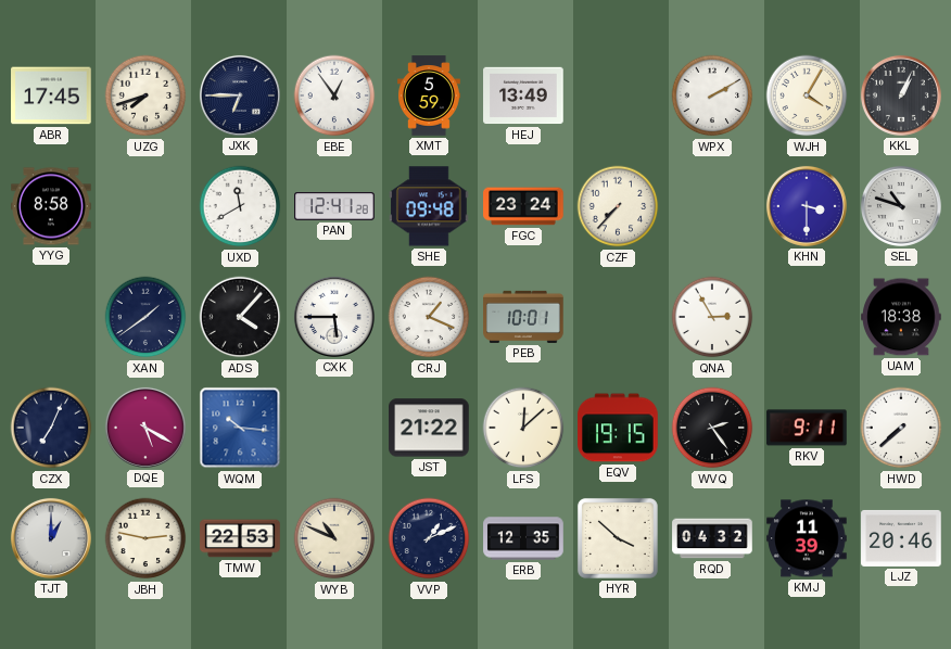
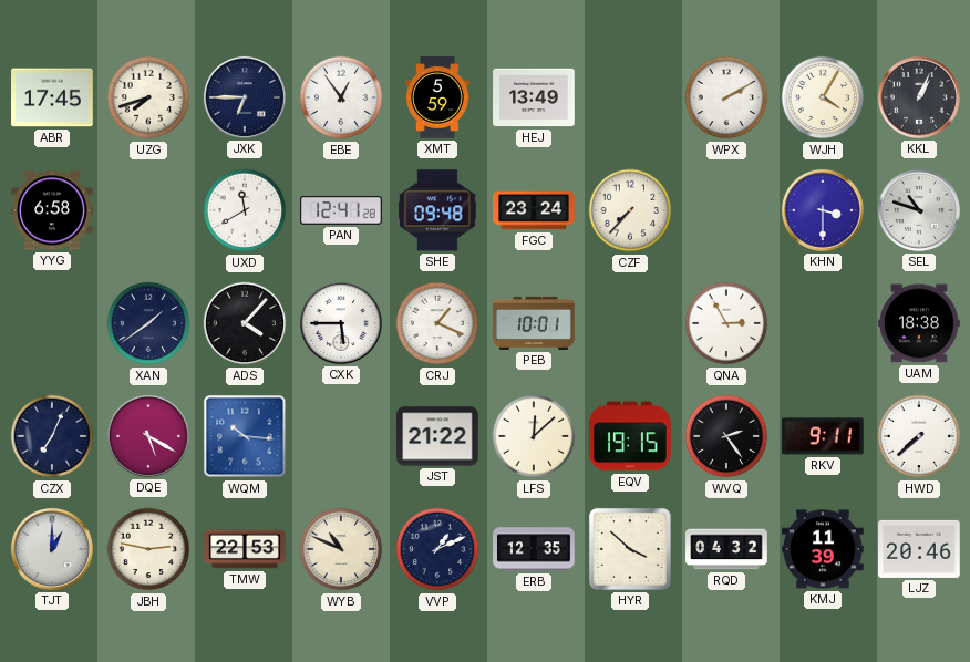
YYG: 8:58 -> 6:58
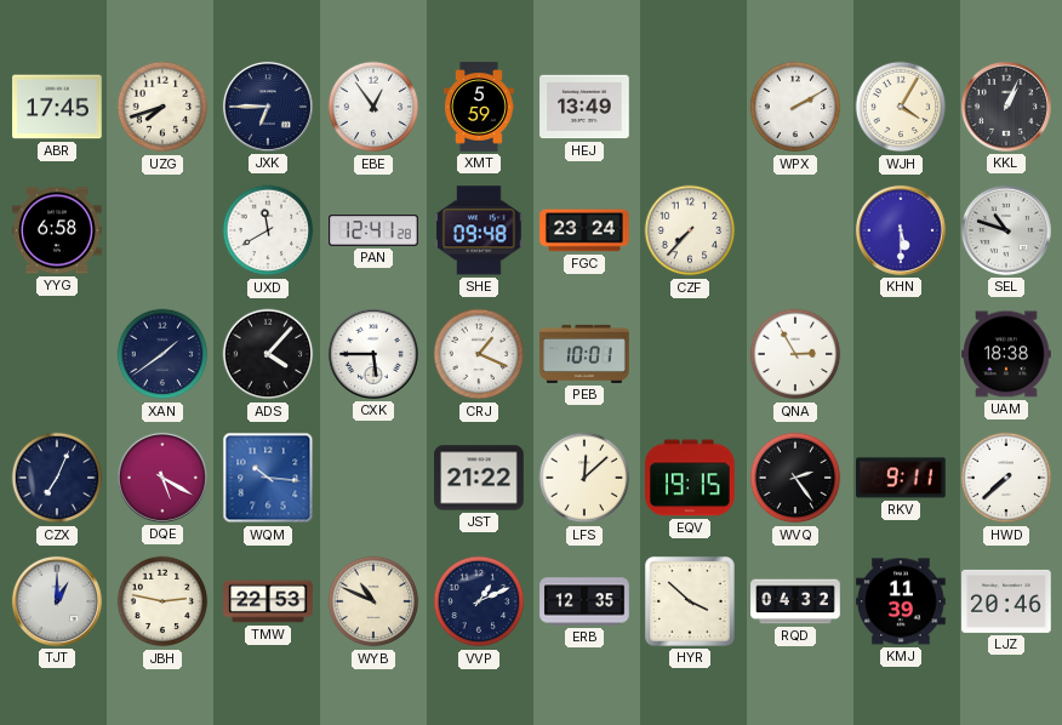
KHN: 3:30 -> 5:30
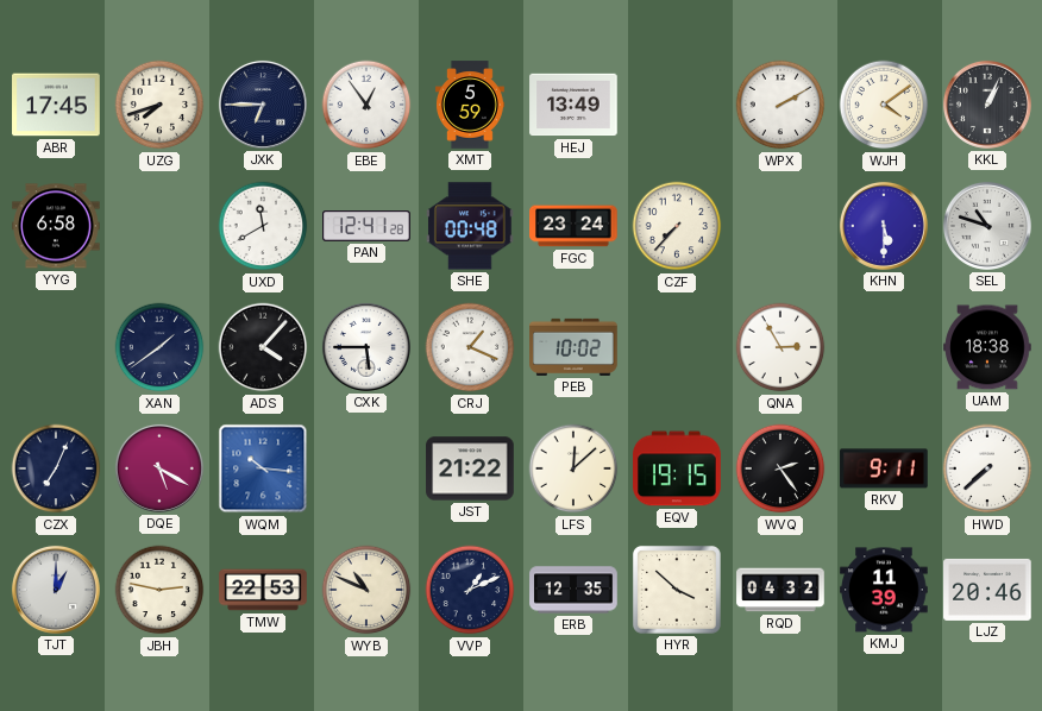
WJH: 4:05 -> 4:09
SHE: 09:48 -> 00:48
PEB: 10:01 -> 10:02
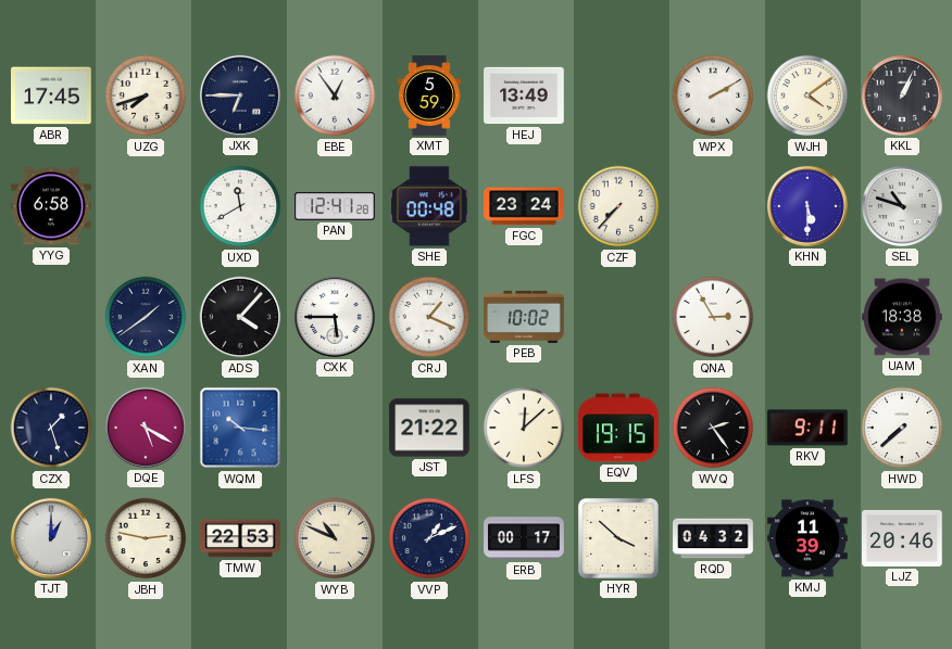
CZX: 7:04 -> 1:27
ERB: 12:35 -> 00:17
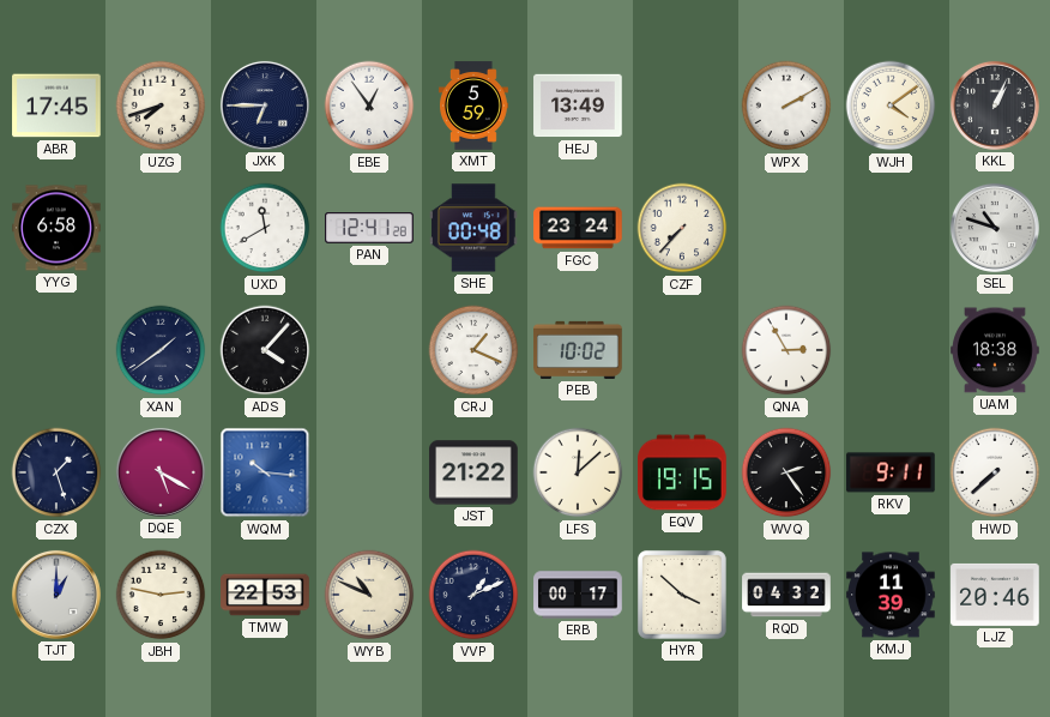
KHN: 5:30 -> none
CXK: 5:45 -> none
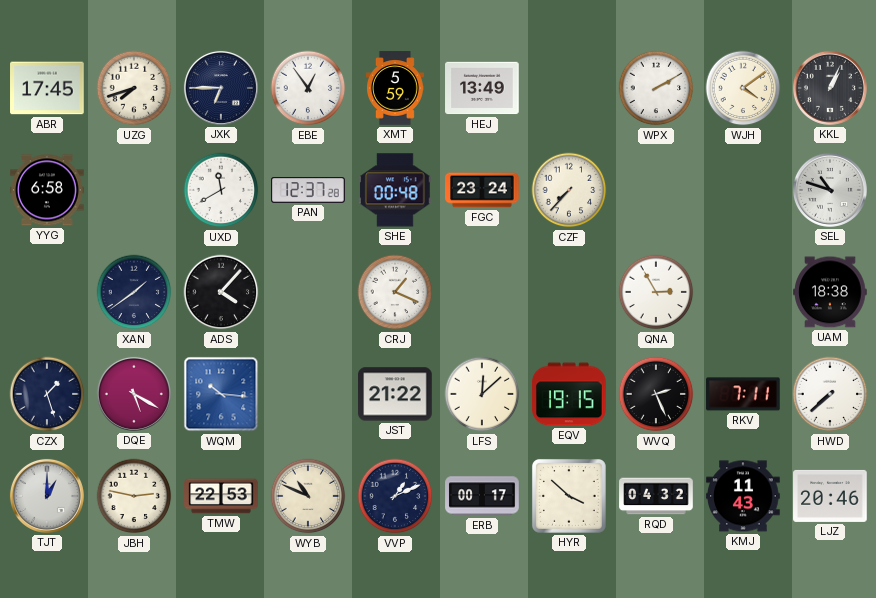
PAN: 12:41 -> 12:37
PEB: 10:02 -> none
WVQ: 2:24 -> 2:26
RKV: 9:11 -> 7:11
KMJ: 11:39 -> 11:43
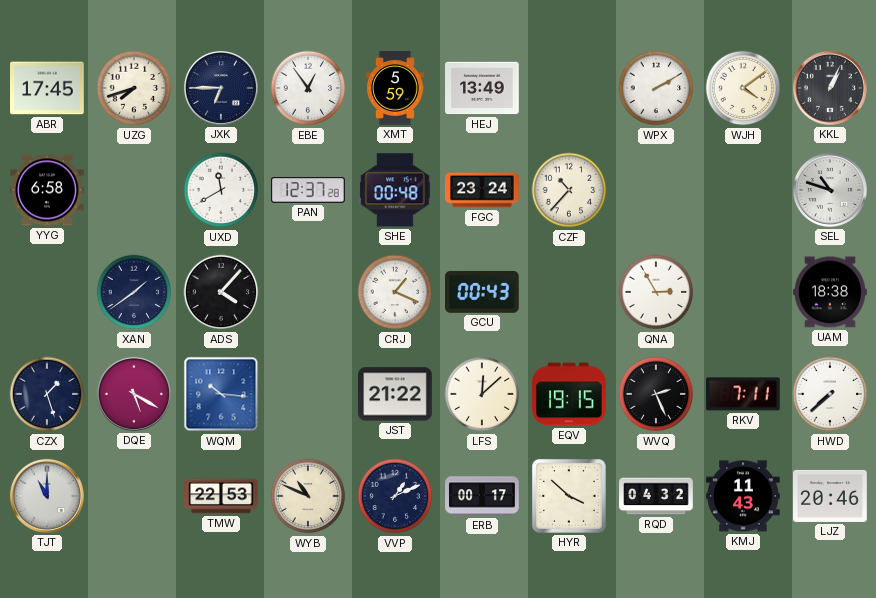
CZF: 7:37 -> 10:37
GCU: none -> 00:43
TJT: 1:00 -> 11:00
JBH: 2:47 -> none
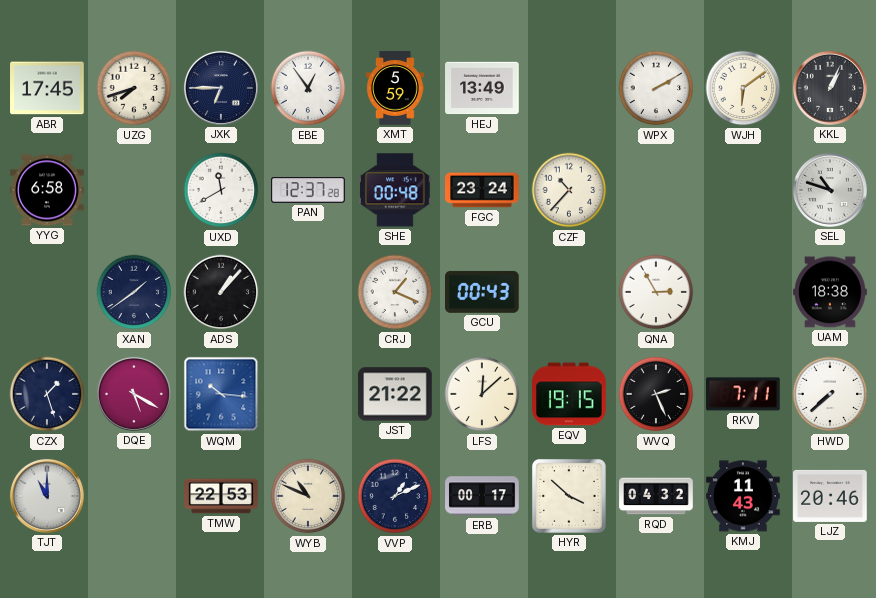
WJH: 4:09 -> 6:09
ADS: 4:07 -> 1:07
